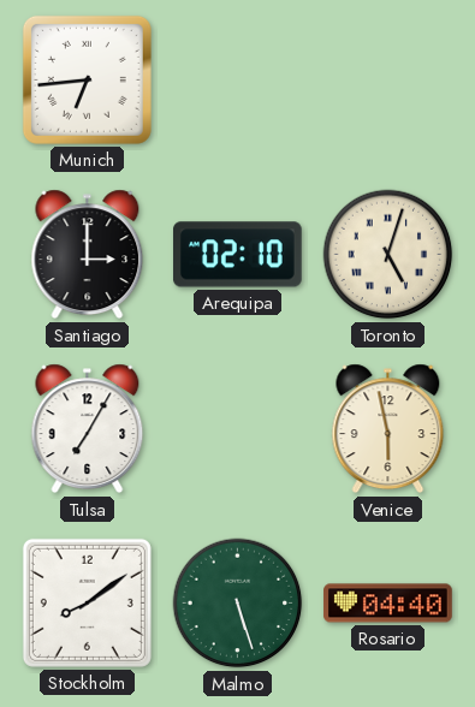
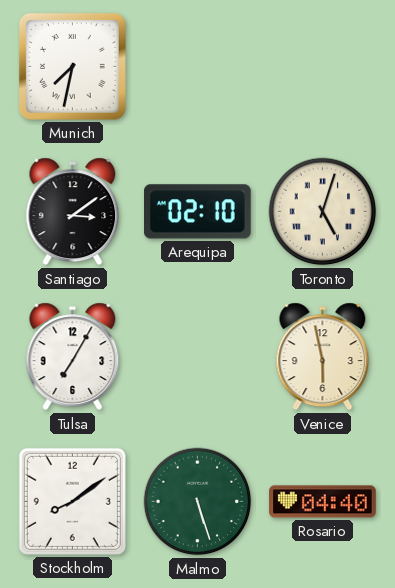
Munich: 6:44 -> 7:32
Santiago: 3:00 -> 3:09
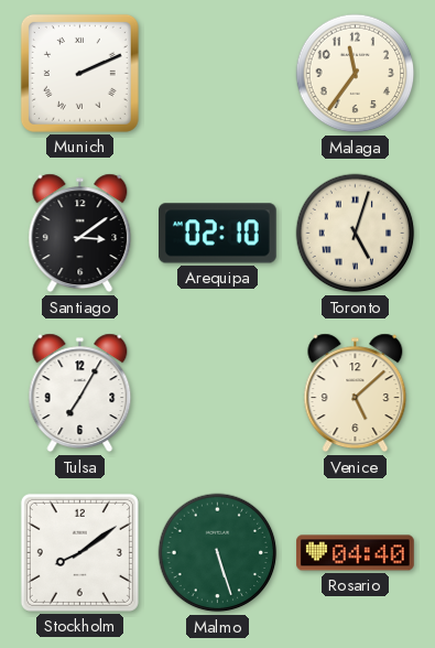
Munich: 7:32 -> 2:11
Malaga: none -> 11:36
Venice: 5:58 -> 5:08
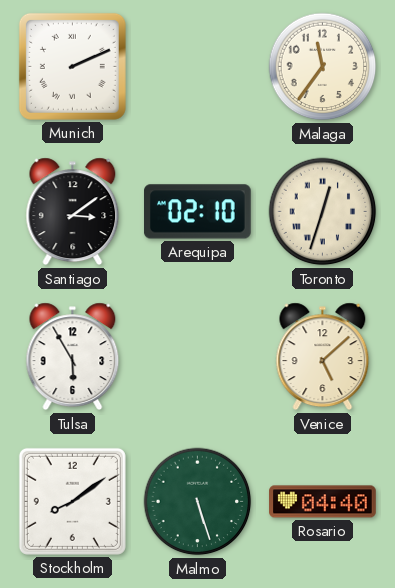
Toronto: 5:03 -> 12:33
Tulsa: 7:05 -> 5:55
